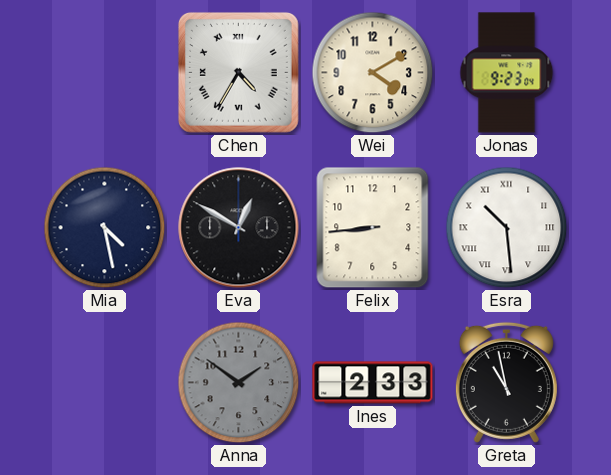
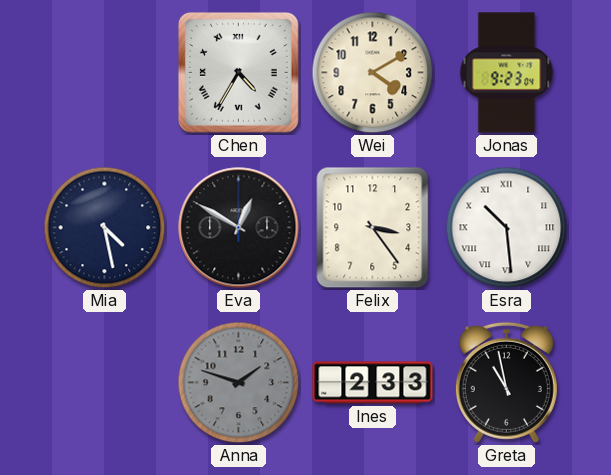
Felix: 8:44 -> 3:24
Anna: 1:51 -> 1:48
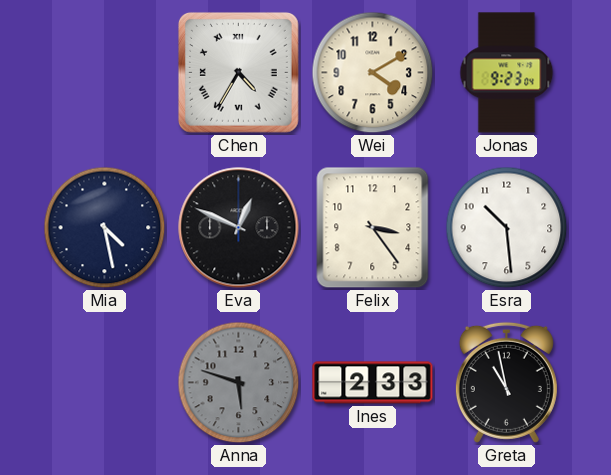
Eva: 12:50 -> 12:49
Esra numerals: Roman -> Arabic
Anna: 1:48 -> 5:48
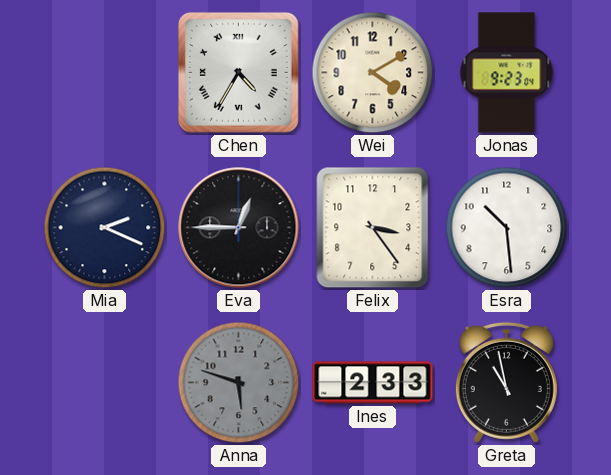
Mia: 4:28 -> 2:19
Eva: 12:49 -> 12:45
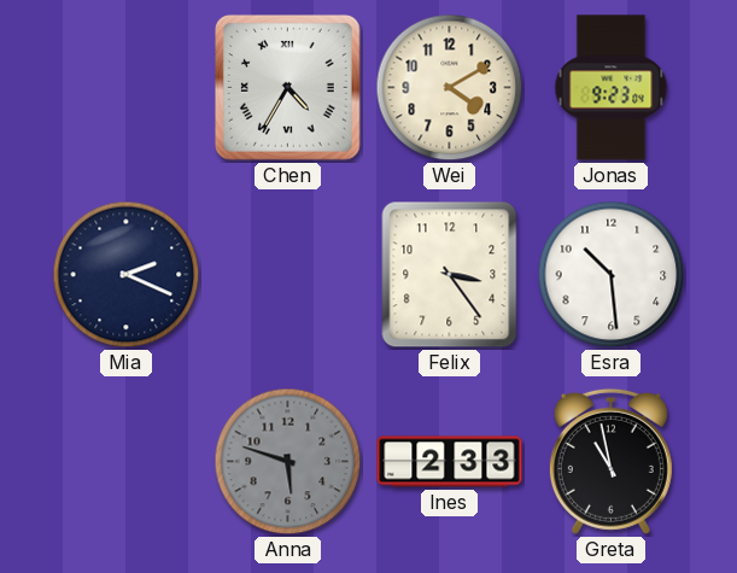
Eva: 12:45 -> none
